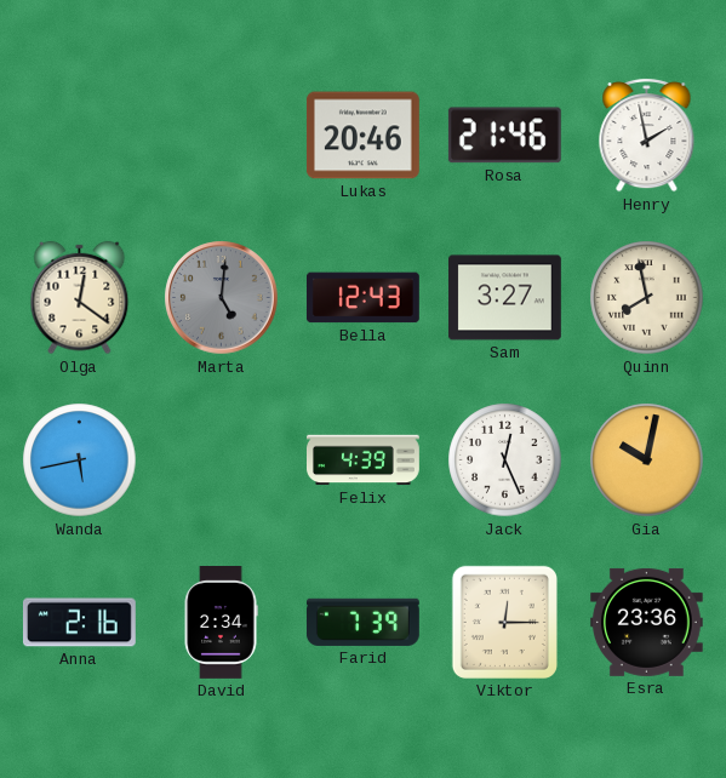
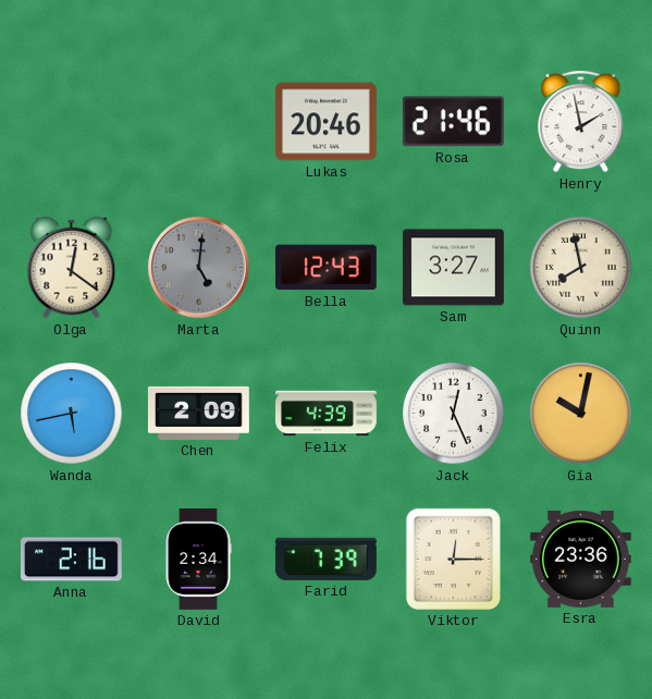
Chen: none -> 2:09
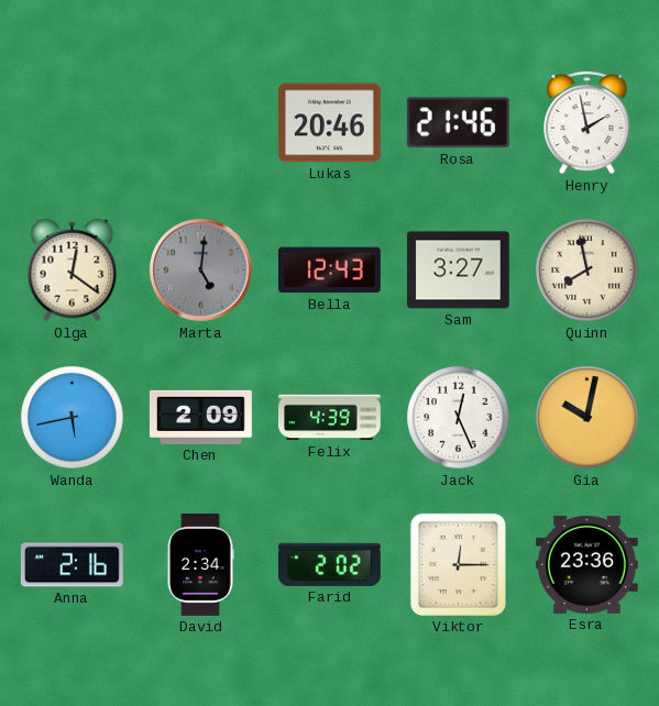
Farid: 7:39 -> 2:02
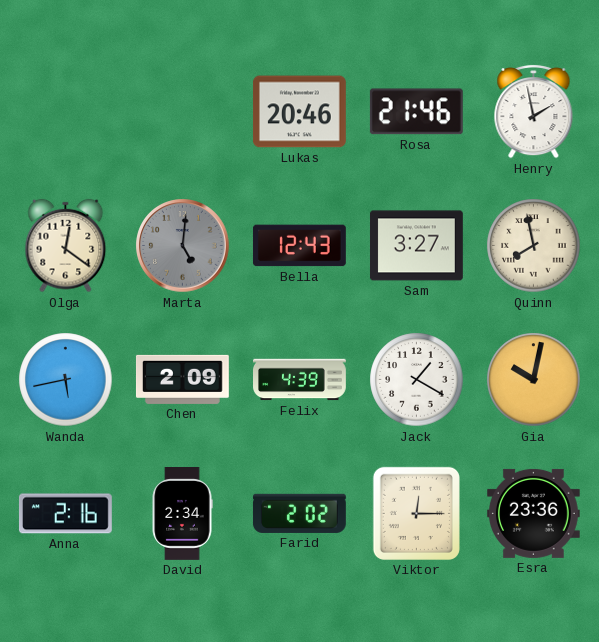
Jack: 12:26 -> 1:20
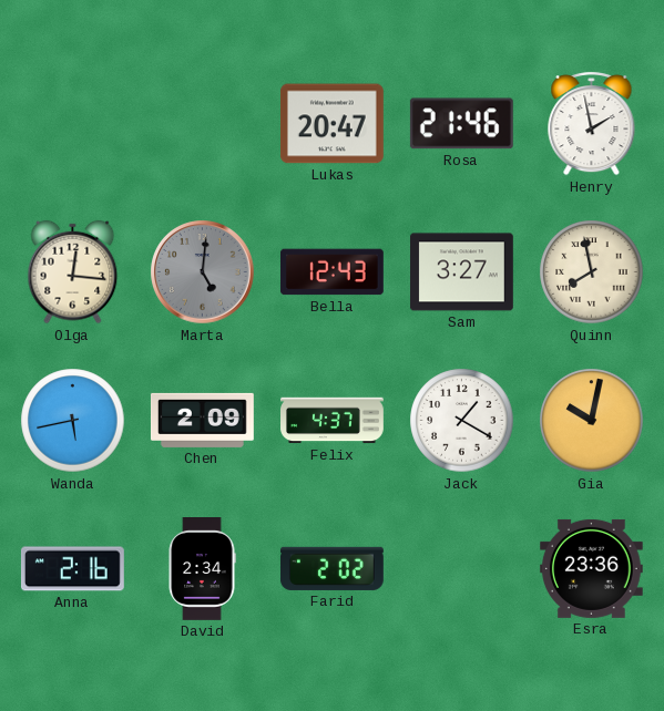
Lukas: 20:46 -> 20:47
Olga: 12:21 -> 12:16
Felix: 4:39 -> 4:37
Viktor: 12:15 -> none
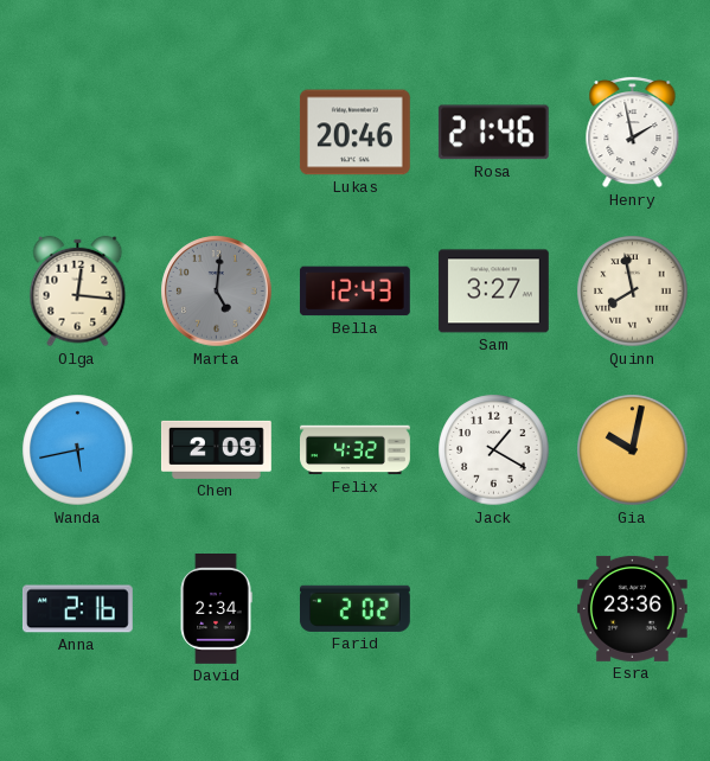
Lukas: 20:47 -> 20:46
Felix: 4:37 -> 4:32
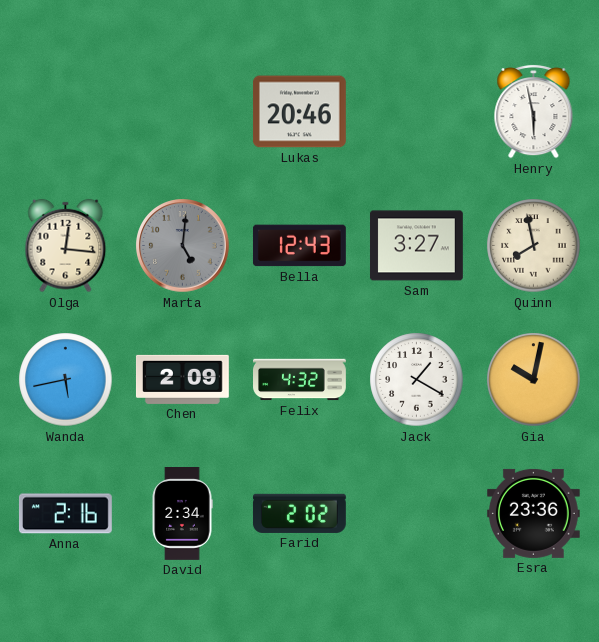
Rosa: 21:46 -> none
Henry: 1:58 -> 5:58
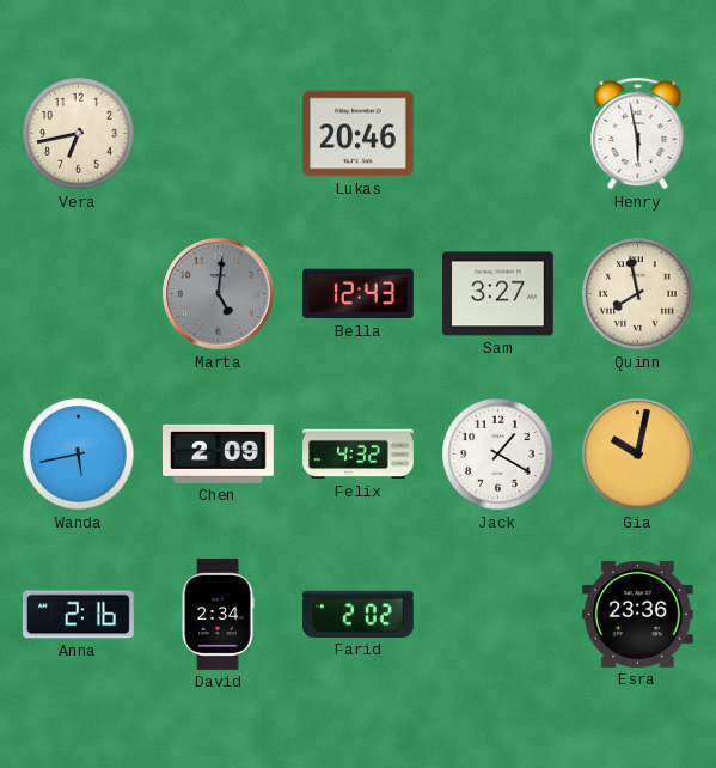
Vera: none -> 6:43
Olga: 12:16 -> none
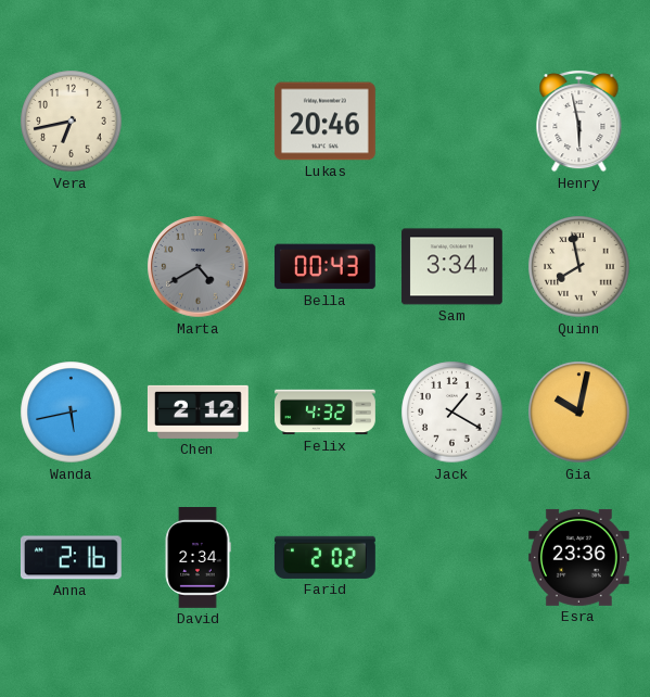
Marta: 5:01 -> 4:40
Bella: 12:43 -> 00:43
Sam: 3:27 -> 3:34
Chen: 2:09 -> 2:12
